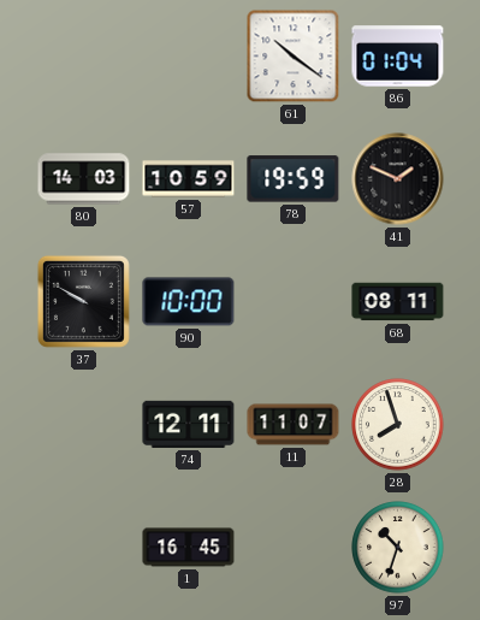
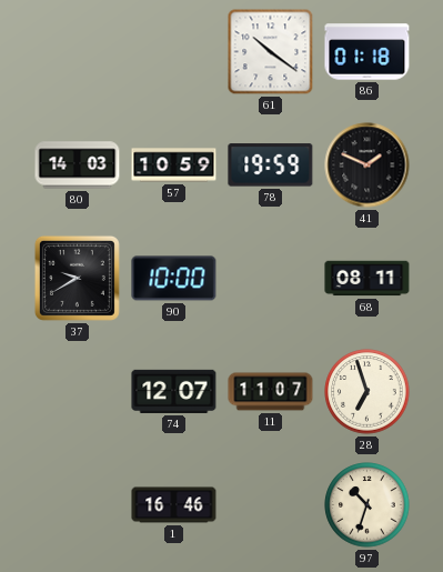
86: 01:04 -> 01:18
37: 9:50 -> 9:40
74: 12:11 -> 12:07
28: 7:57 -> 6:57
1: 16:45 -> 16:46
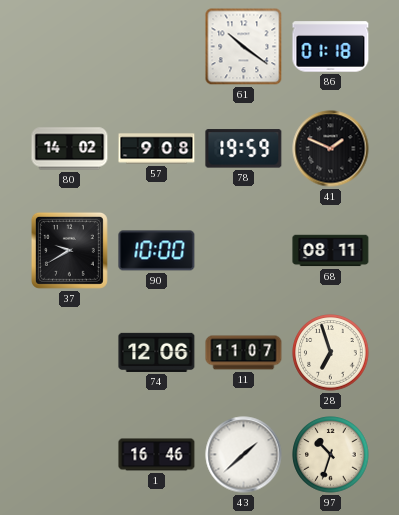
80: 14:03 -> 14:02
57: 10:59 -> 9:08
74: 12:07 -> 12:06
43: none -> 1:38
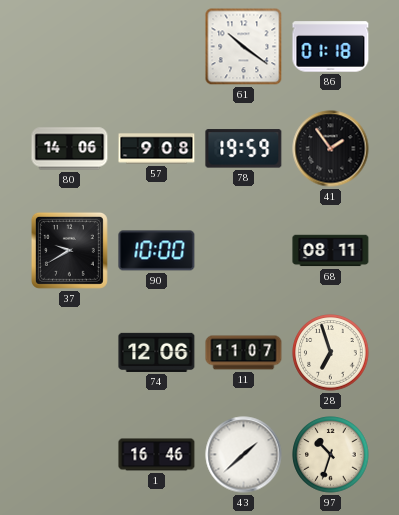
80: 14:02 -> 14:06
41: 1:49 -> 1:54
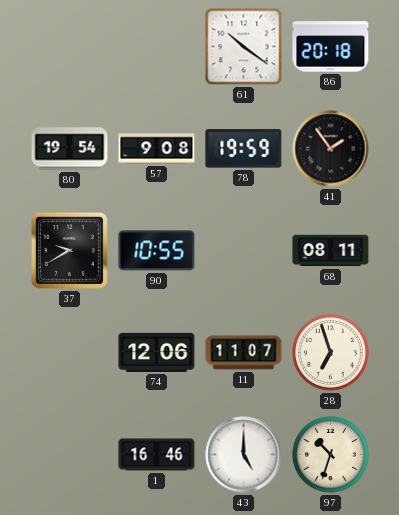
86: 01:18 -> 20:18
80: 14:06 -> 19:54
90: 10:00 -> 10:55
43: 1:38 -> 5:00
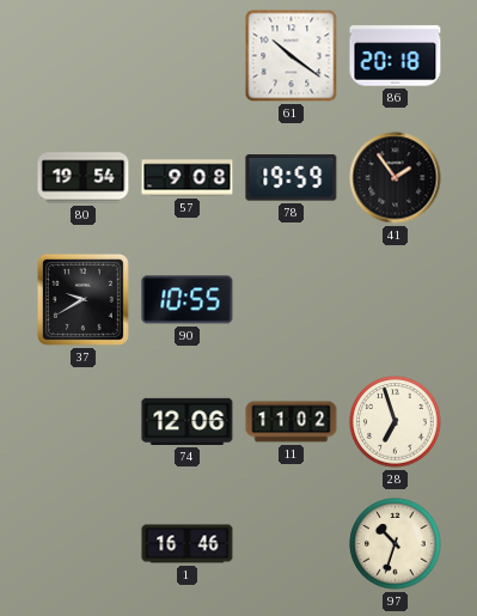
68: 08:11 -> none
11: 11:07 -> 11:02
43: 5:00 -> none
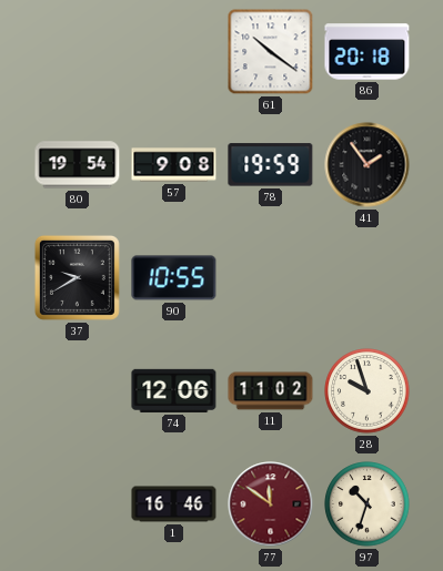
28: 6:57 -> 9:57
77: none -> 11:51
